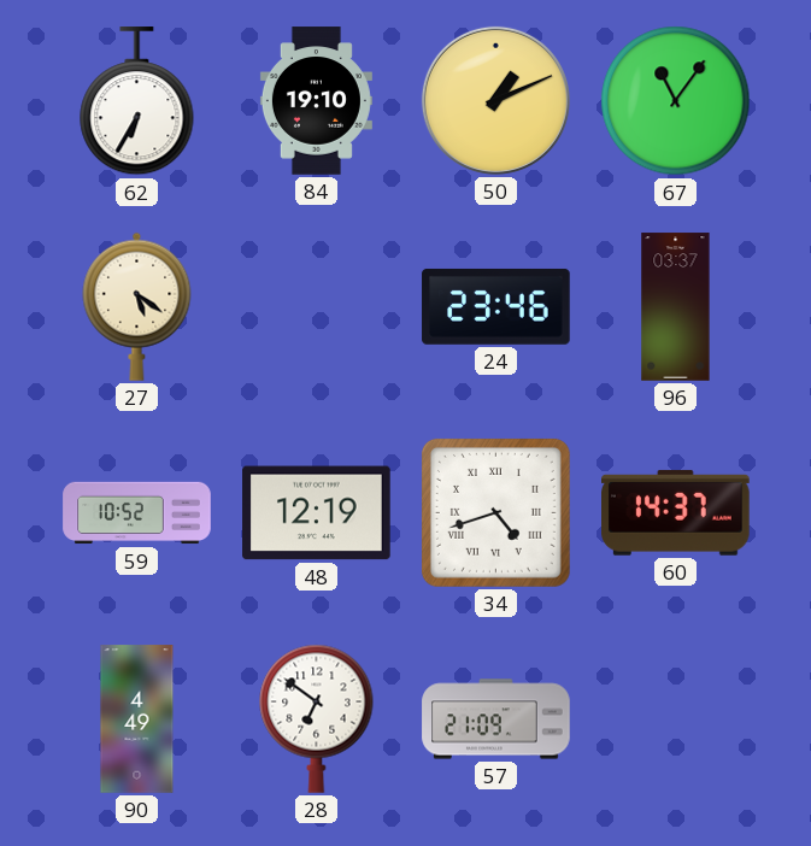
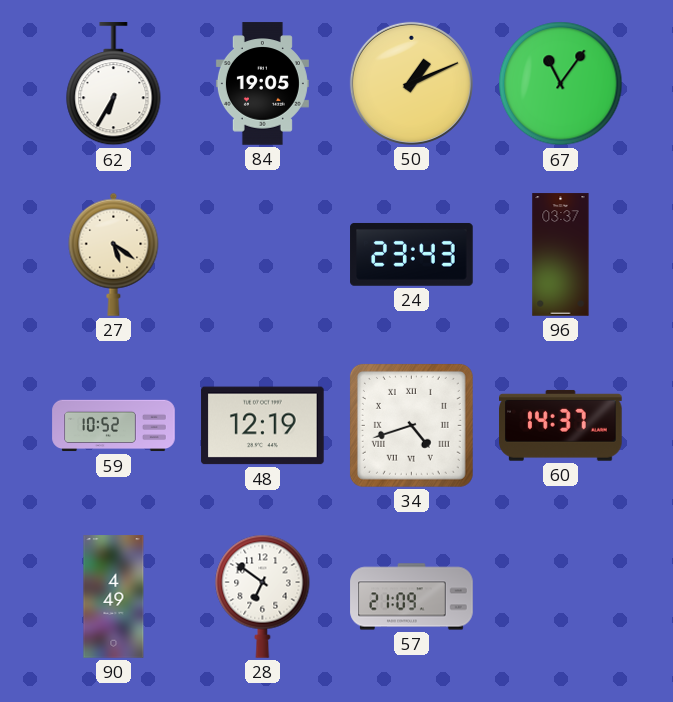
84: 19:10 -> 19:05
24: 23:46 -> 23:43
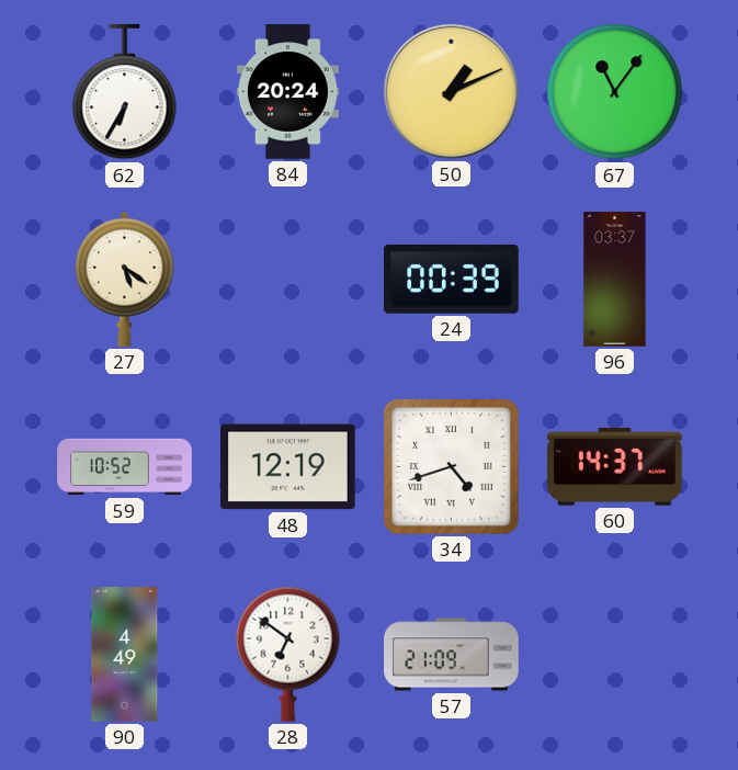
84: 19:05 -> 20:24
24: 23:43 -> 00:39
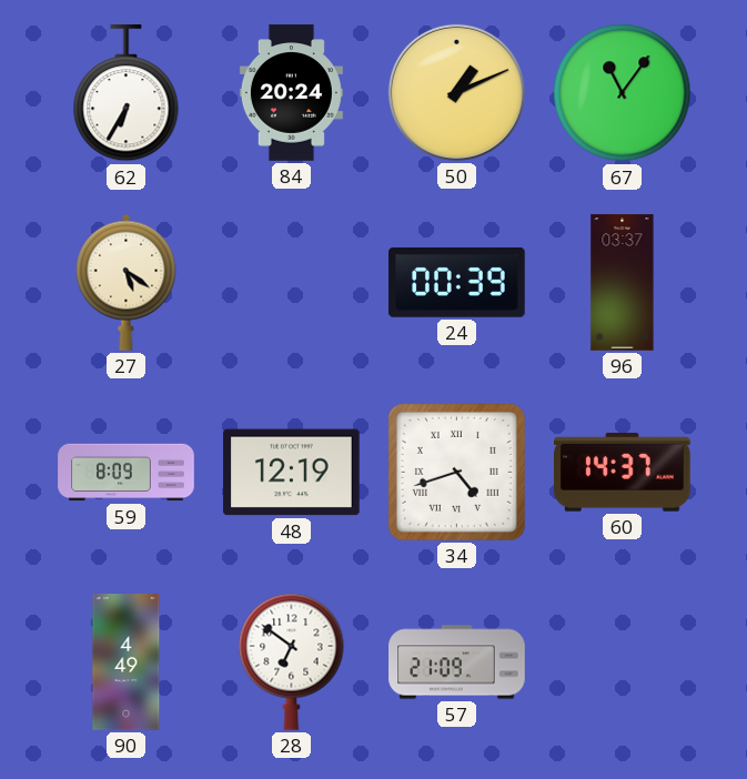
59: 10:52 -> 8:09
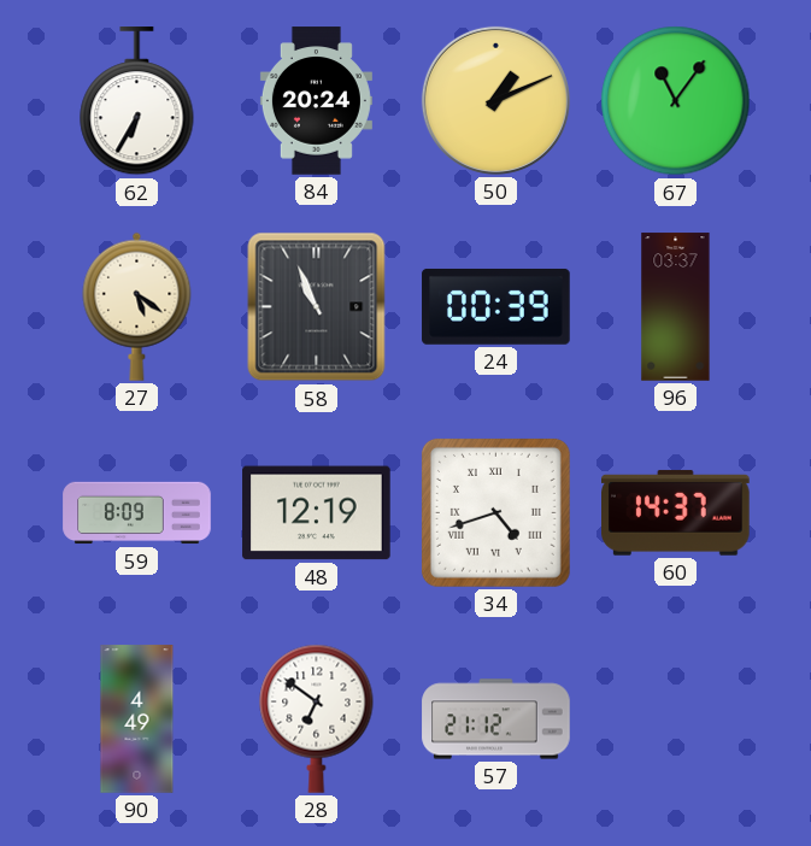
58: none -> 10:56
57: 21:09 -> 21:12
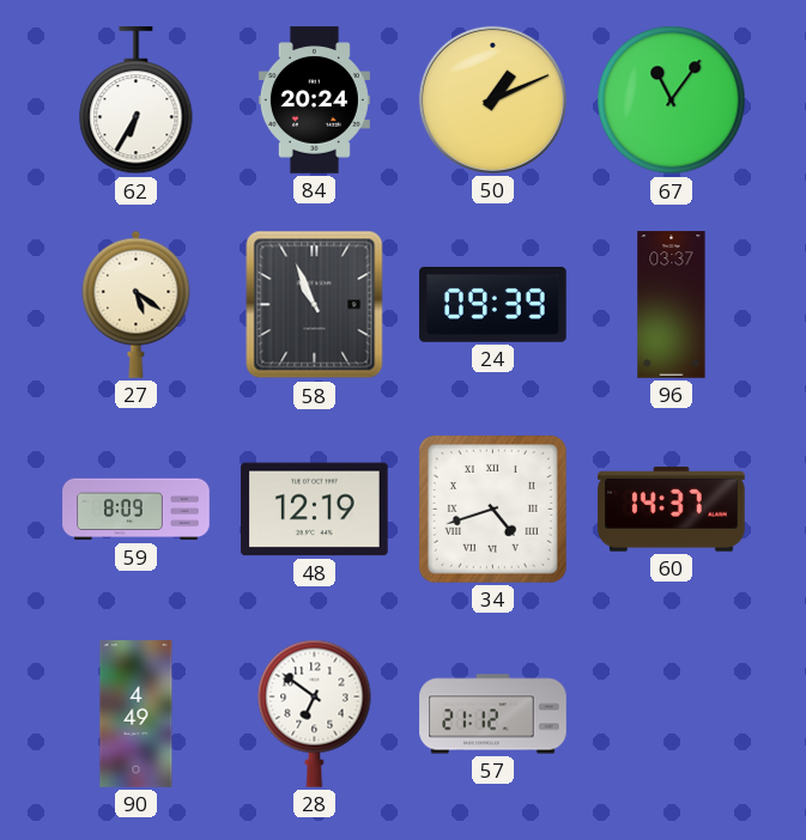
24: 00:39 -> 09:39
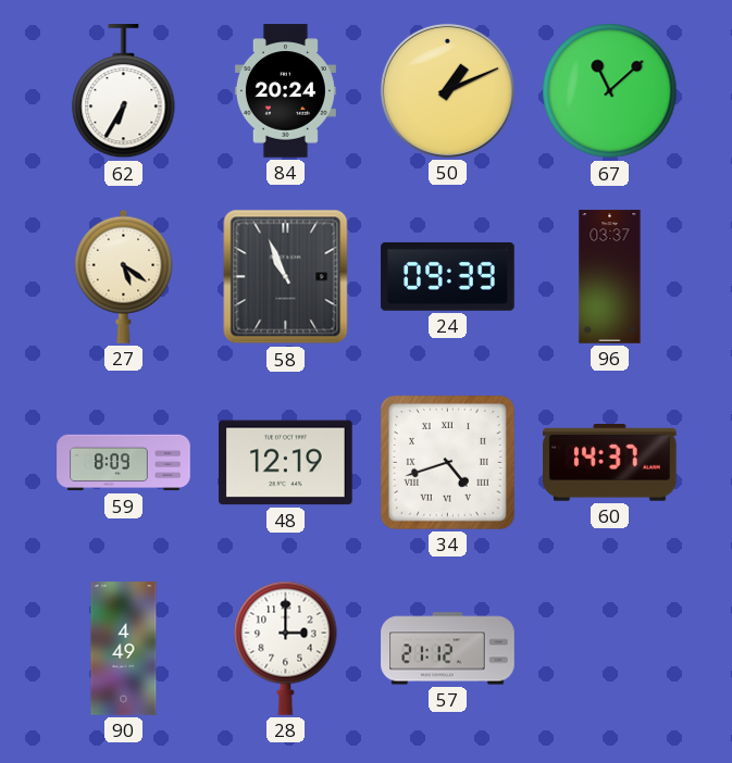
67: 11:06 -> 11:08
28: 6:51 -> 3:00
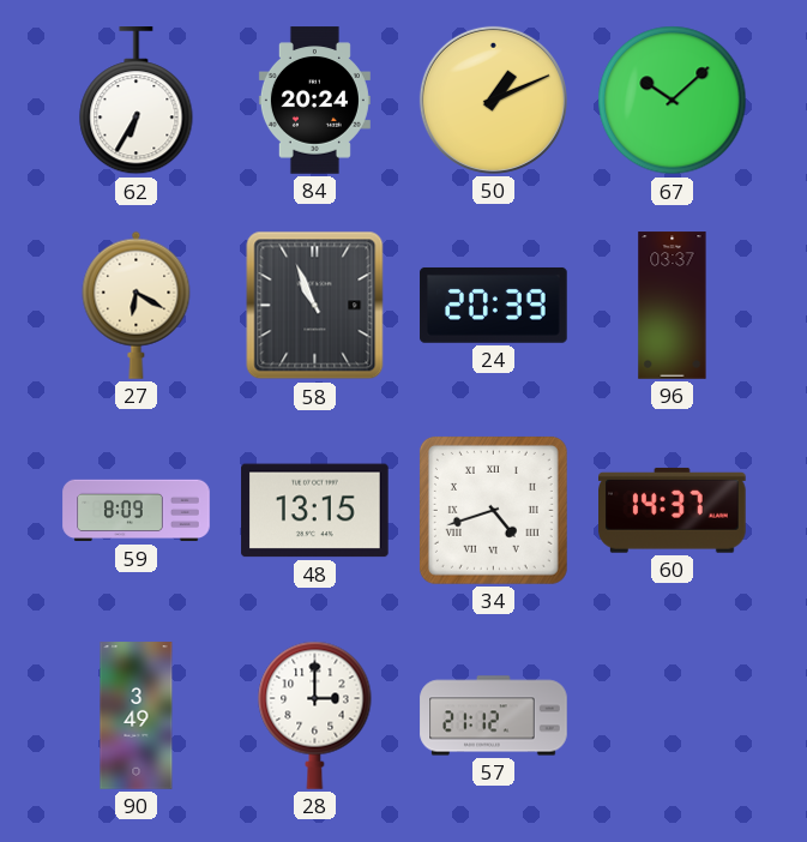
67: 11:08 -> 10:08
27: 5:21 -> 6:20
24: 09:39 -> 20:39
48: 12:19 -> 13:15
90: 4:49 -> 3:49
